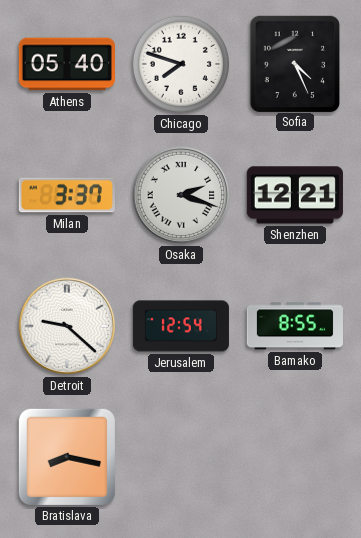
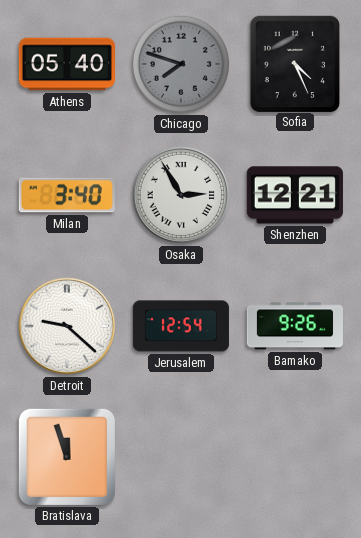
Chicago dial: white -> grey
Milan: 3:37 -> 3:40
Osaka: 2:18 -> 2:55
Bamako: 8:55 -> 9:26
Bratislava: 8:17 -> 11:57
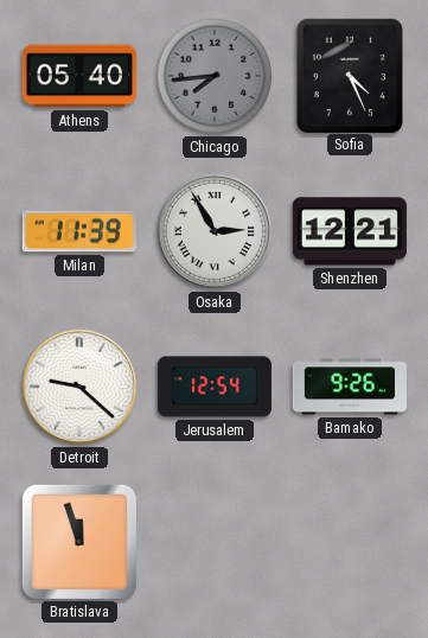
Chicago: 7:48 -> 7:44
Milan: 3:40 -> 11:39
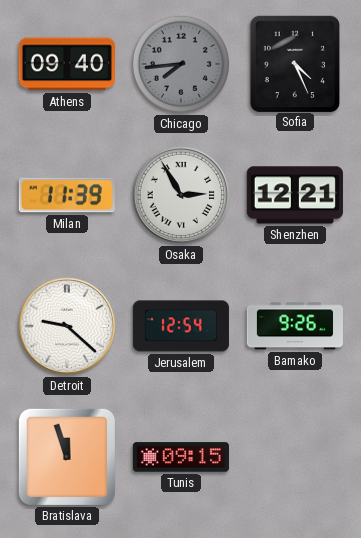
Athens: 05:40 -> 09:40
Tunis: none -> 09:15
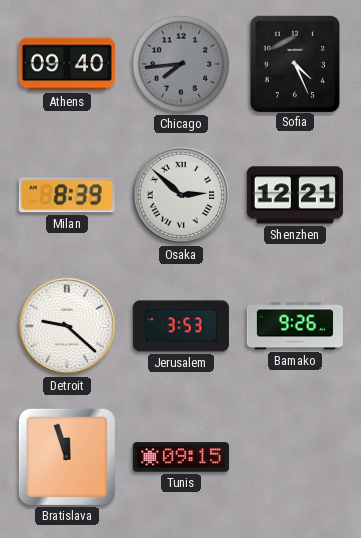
Milan: 11:39 -> 8:39
Osaka: 2:55 -> 2:52
Jerusalem: 12:54 -> 3:53
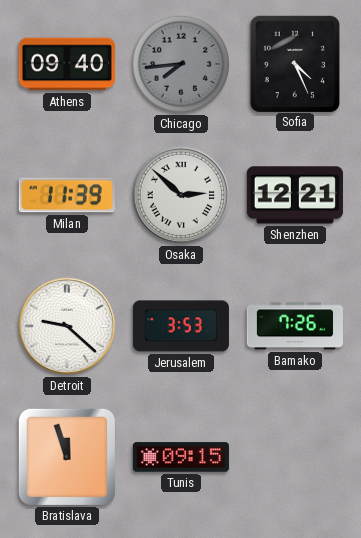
Milan: 8:39 -> 11:39
Bamako: 9:26 -> 7:26
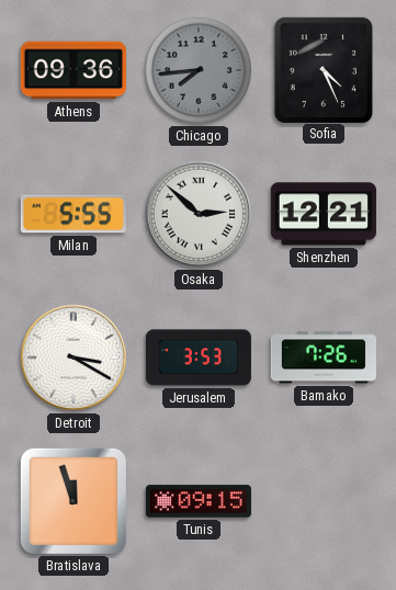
Athens: 09:40 -> 09:36
Milan: 11:39 -> 5:55
Detroit: 9:22 -> 3:20
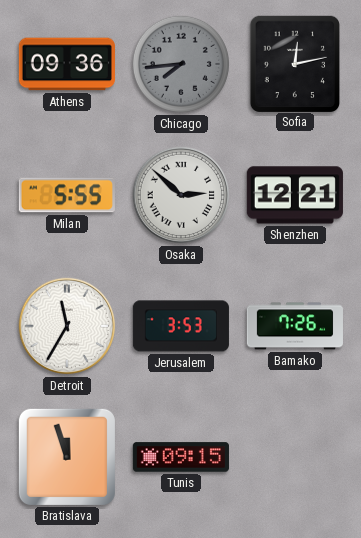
Sofia: 4:26 -> 12:13
Detroit: 3:20 -> 11:35
